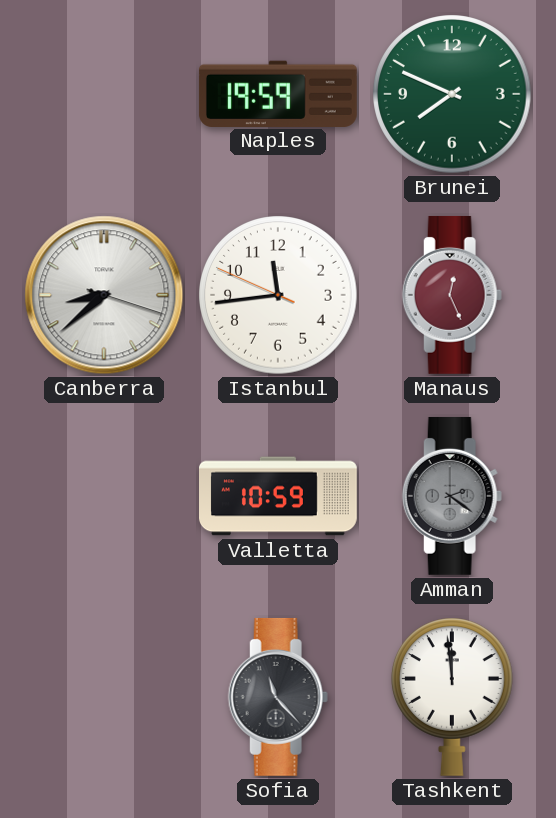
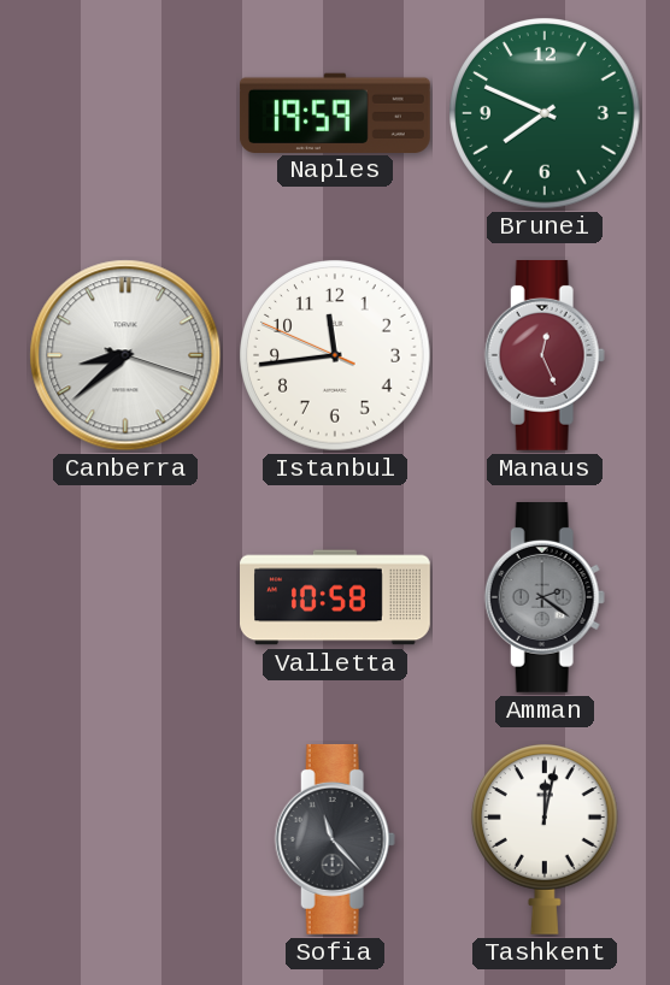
Valletta: 10:59 -> 10:58
Tashkent: 11:59 -> 12:02
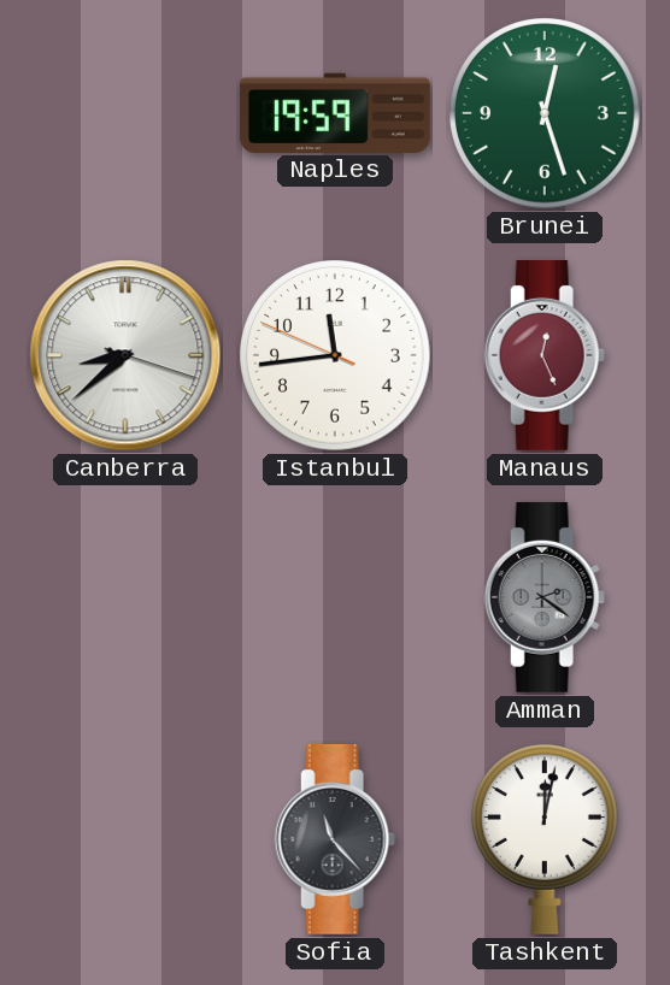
Brunei: 7:49 -> 12:27
Valletta: 10:58 -> none
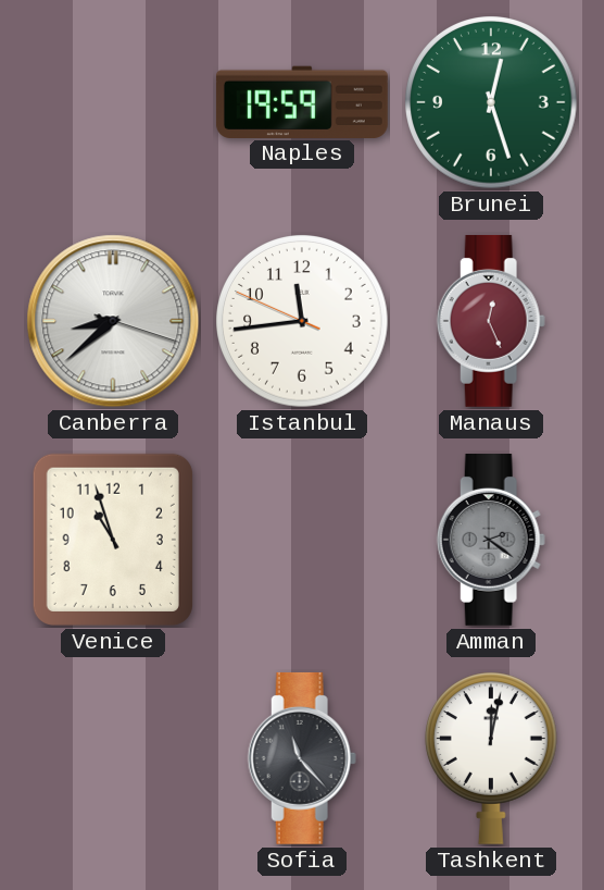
Venice: none -> 10:57
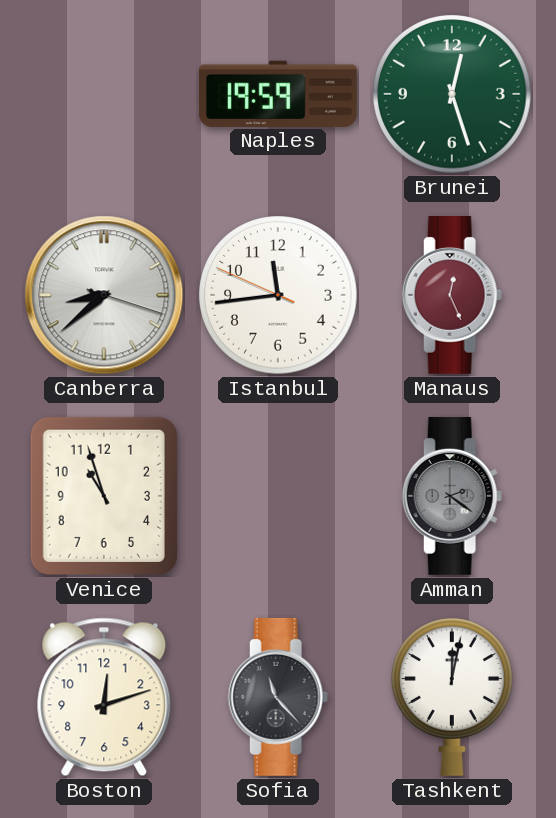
Boston: none -> 12:12
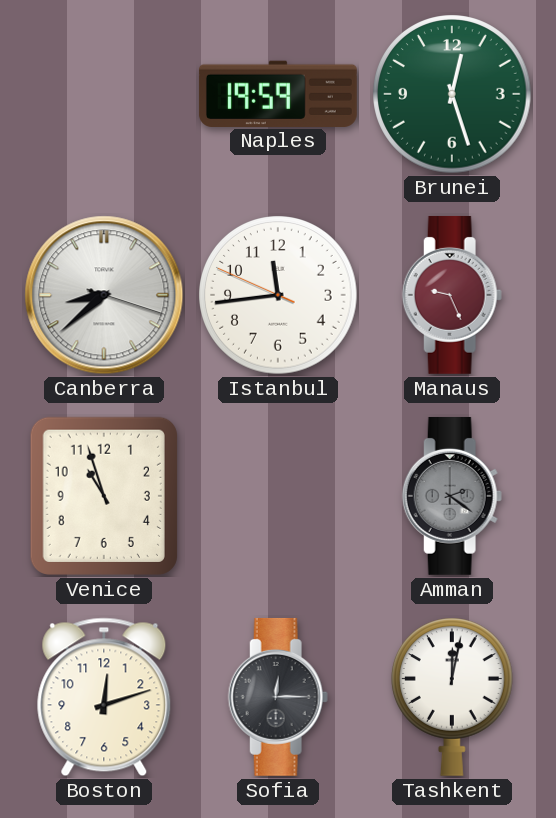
Manaus: 12:26 -> 9:26
Sofia: 11:23 -> 12:15
